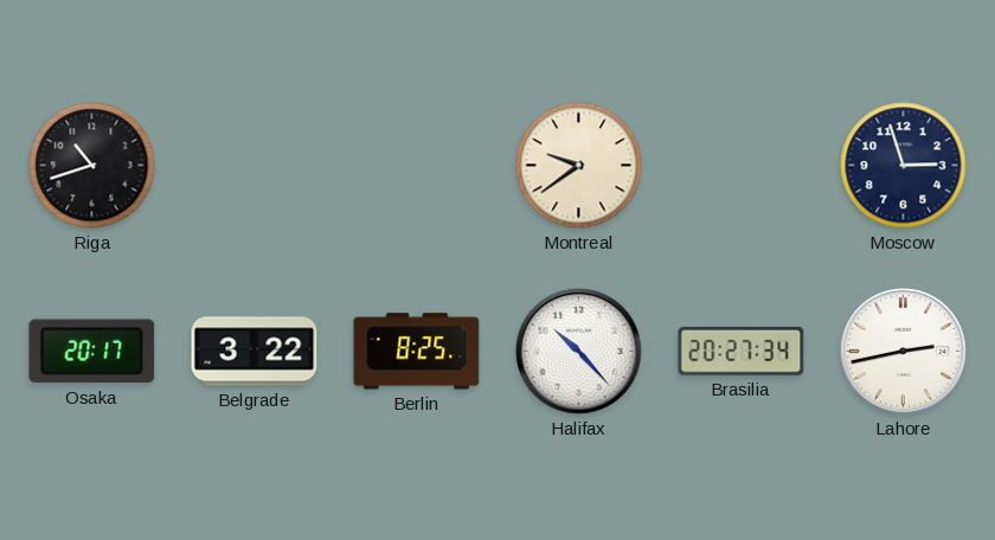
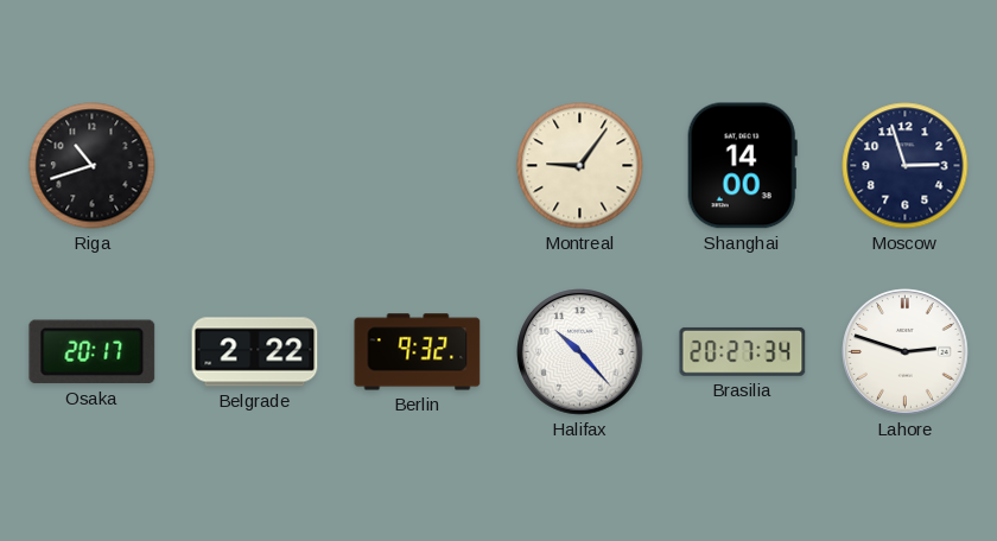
Montreal: 9:39 -> 9:06
Shanghai: none -> 14:00
Belgrade: 3:22 -> 2:22
Berlin: 8:25 -> 9:32
Lahore: 2:43 -> 2:48
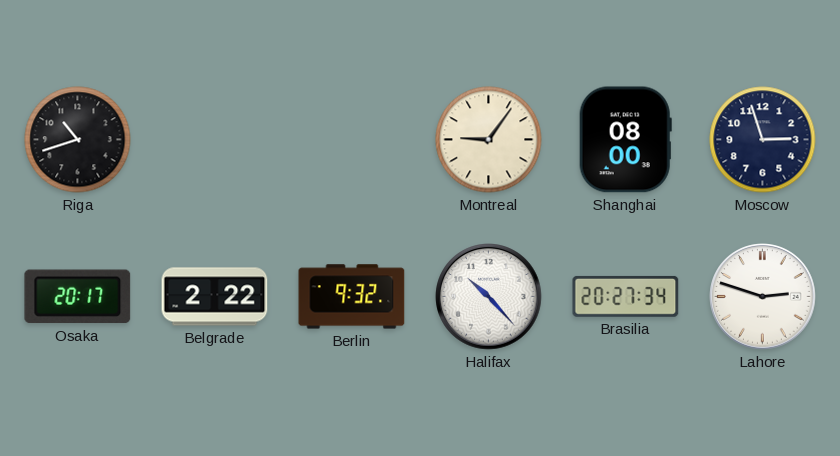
Shanghai: 14:00 -> 08:00
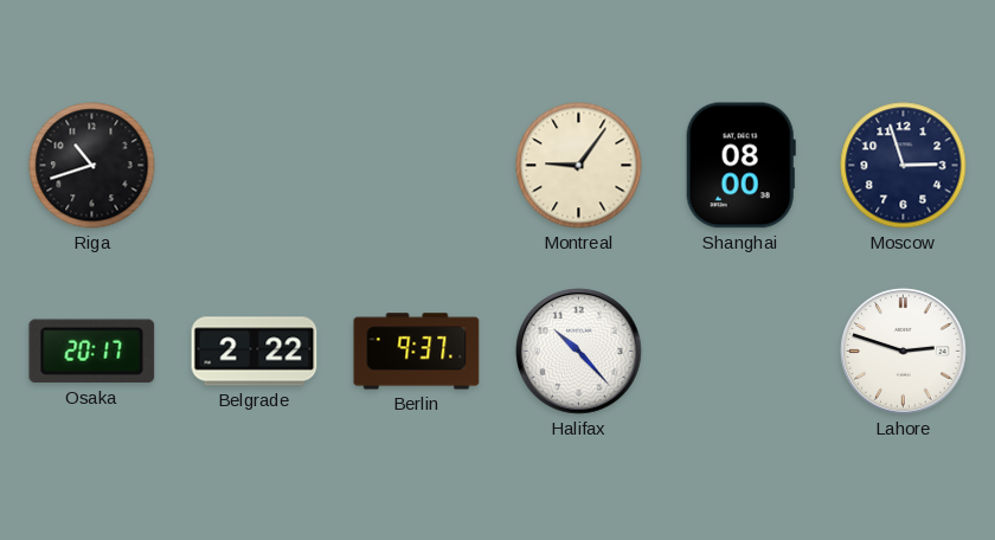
Berlin: 9:32 -> 9:37
Brasilia: 20:27 -> none
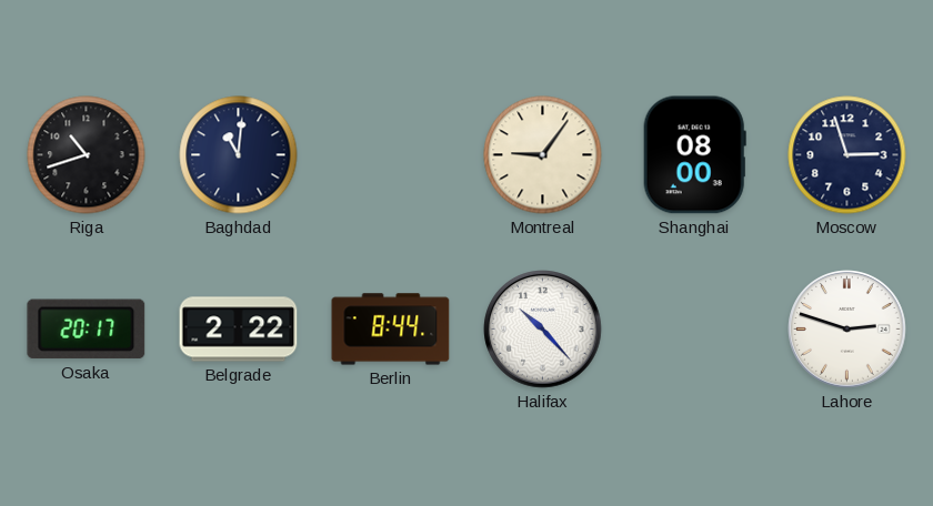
Baghdad: none -> 11:01
Berlin: 9:37 -> 8:44
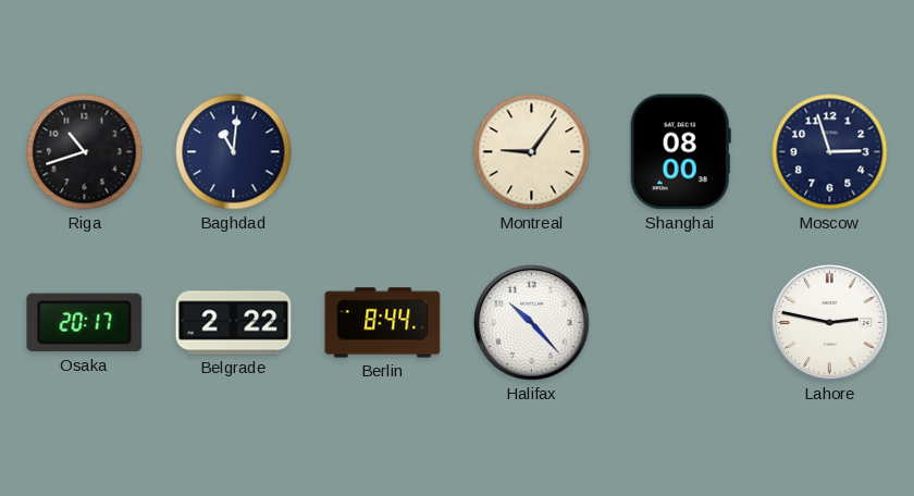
Lahore: 2:48 -> 2:47
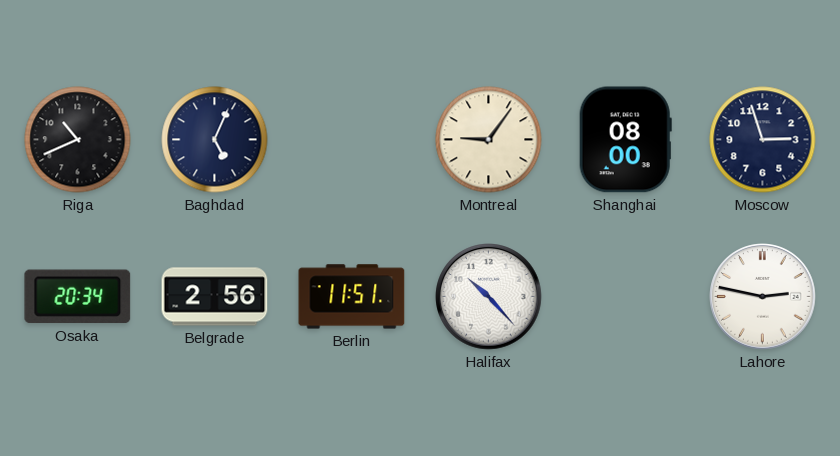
Riga: 10:42 -> 10:41
Baghdad: 11:01 -> 5:04
Osaka: 20:17 -> 20:34
Belgrade: 2:22 -> 2:56
Berlin: 8:44 -> 11:51
